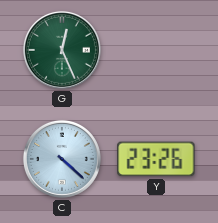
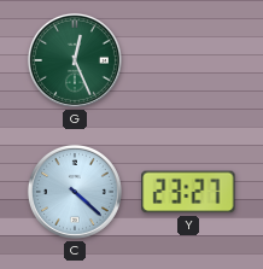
Y: 23:26 -> 23:27
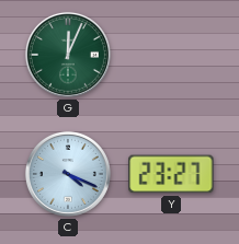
G: 12:26 -> 12:04
C: 4:22 -> 4:19
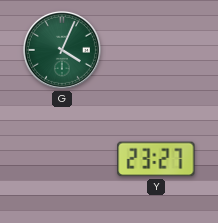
G: 12:04 -> 4:04
C: 4:19 -> none
